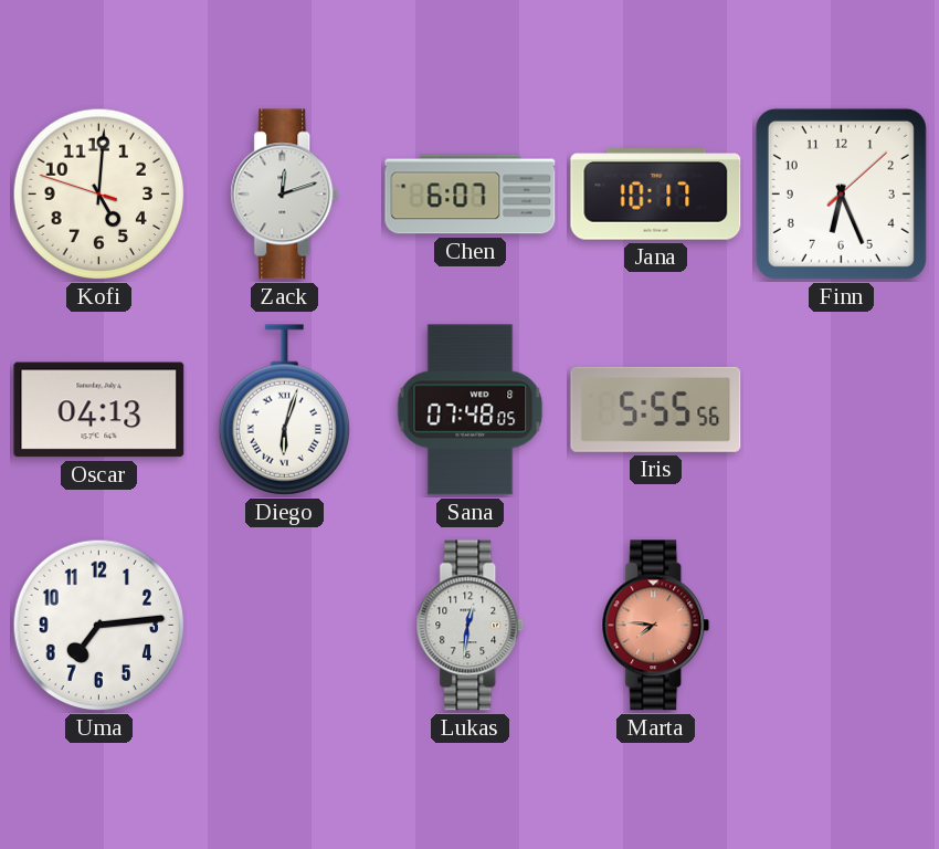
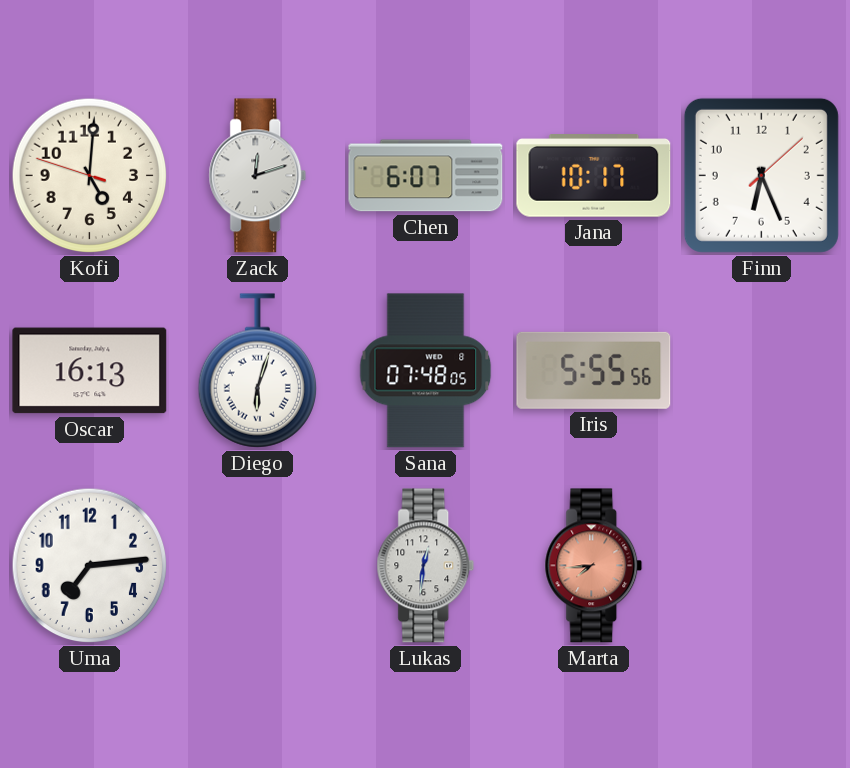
Oscar: 04:13 -> 16:13
Marta: 7:46 -> 7:44
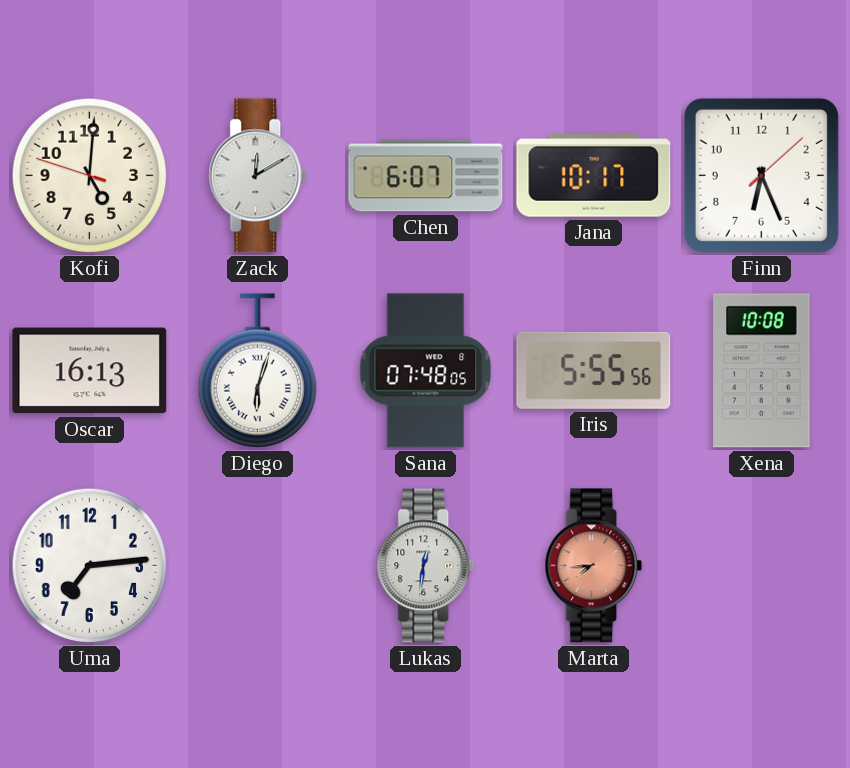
Zack: 12:12 -> 12:10
Xena: none -> 10:08
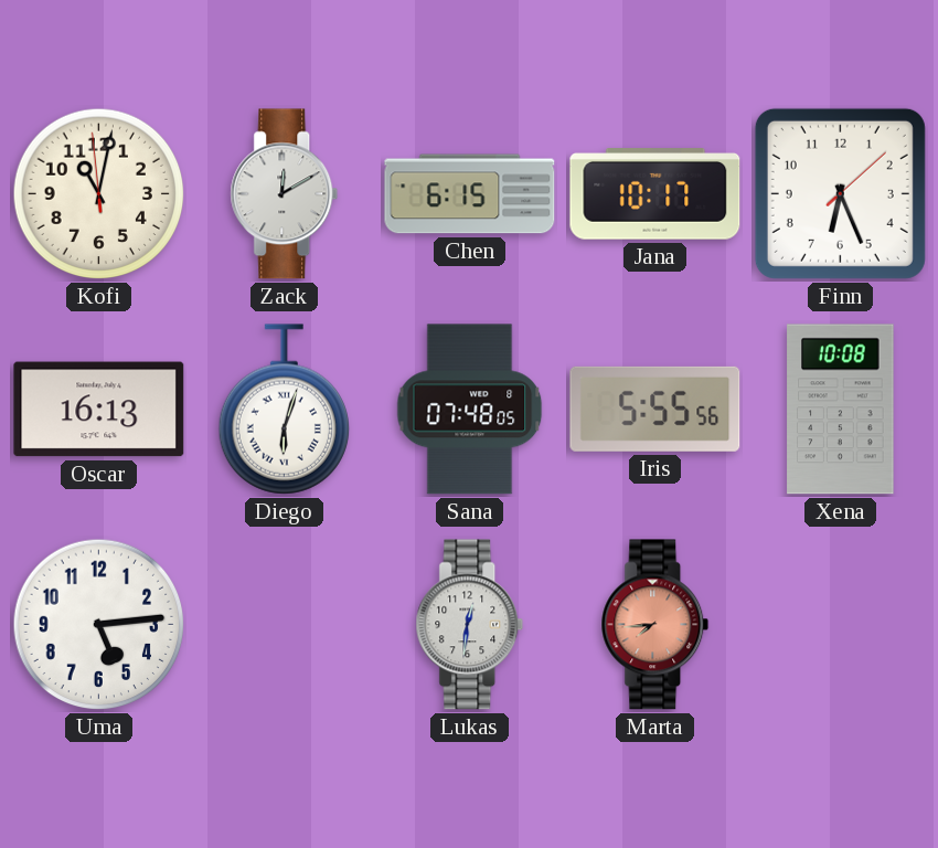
Kofi: 5:00 -> 11:01
Chen: 6:07 -> 6:15
Uma: 7:14 -> 5:14
